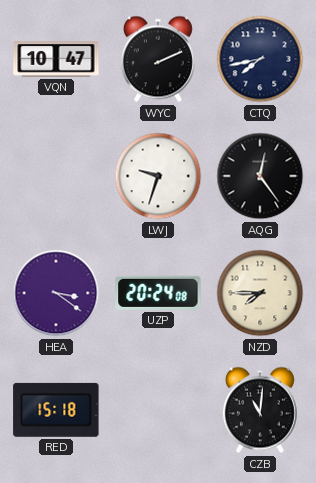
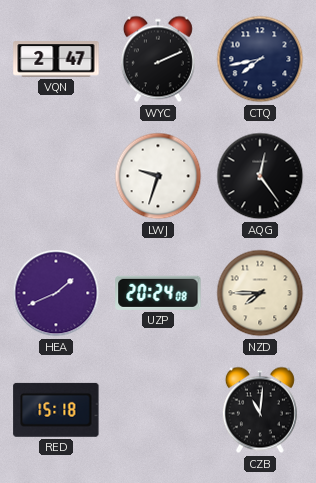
VQN: 10:47 -> 2:47
HEA: 3:21 -> 1:41
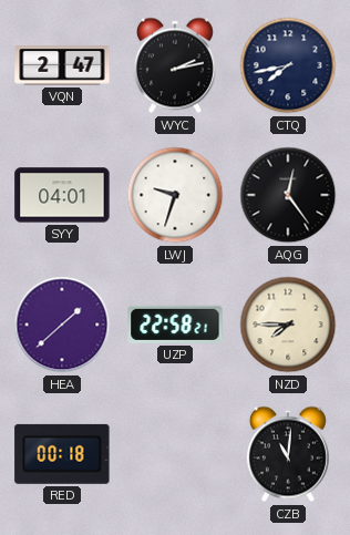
WYC: 2:11 -> 2:13
SYY: none -> 04:01
HEA: 1:41 -> 1:38
UZP: 20:24 -> 22:58
RED: 15:18 -> 00:18
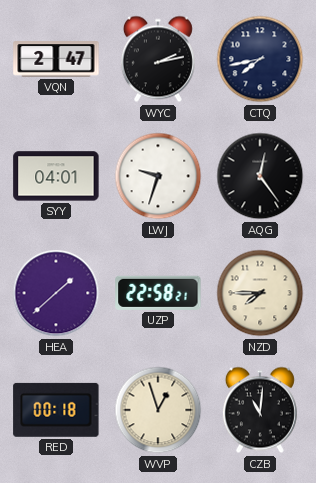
WVP: none -> 12:57
